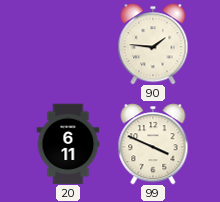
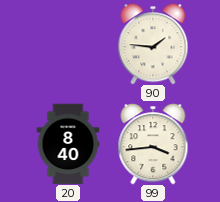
20: 6:11 -> 8:40
99: 3:49 -> 3:44
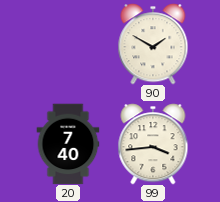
90: 1:46 -> 1:50
20: 8:40 -> 7:40
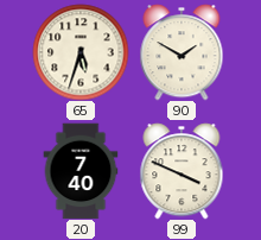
65: none -> 5:33
99: 3:44 -> 3:49
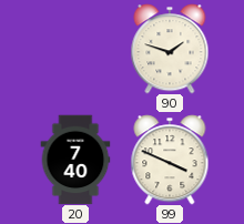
65: 5:33 -> none
90: 1:50 -> 1:48
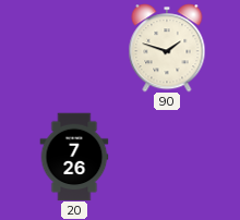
20: 7:40 -> 7:26
99: 3:49 -> none
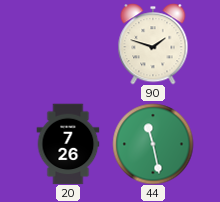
44: none -> 11:28
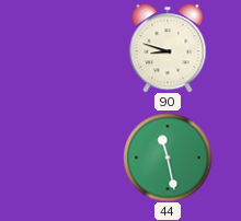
90: 1:48 -> 8:48
20: 7:26 -> none
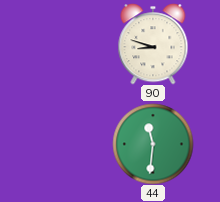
44: 11:28 -> 11:31
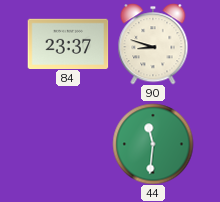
84: none -> 23:37
